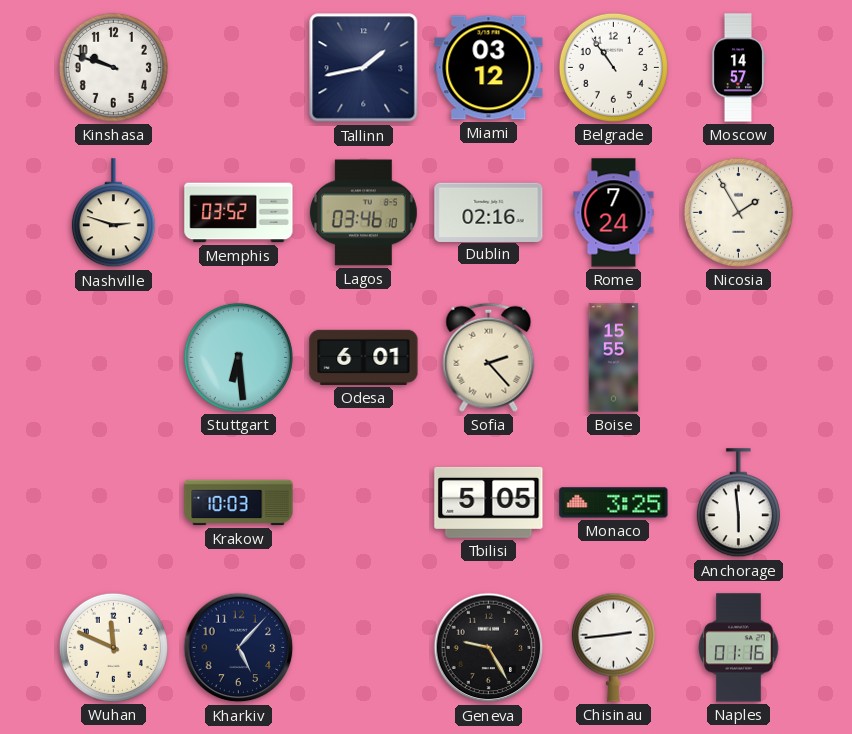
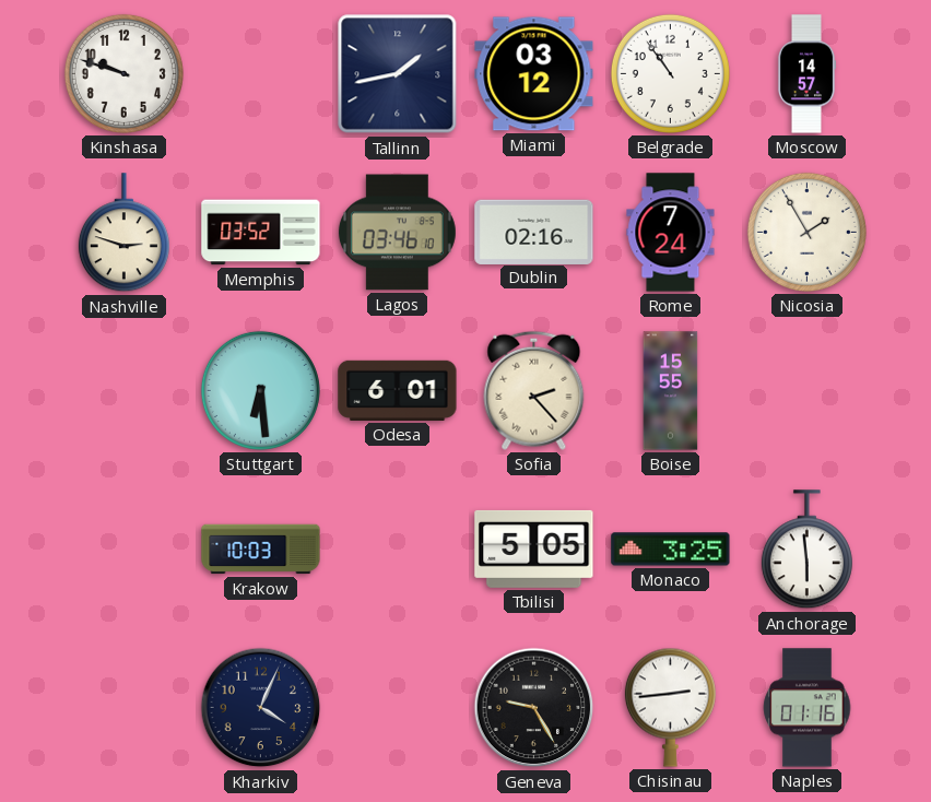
Wuhan: 11:49 -> none
Kharkiv: 5:07 -> 4:04
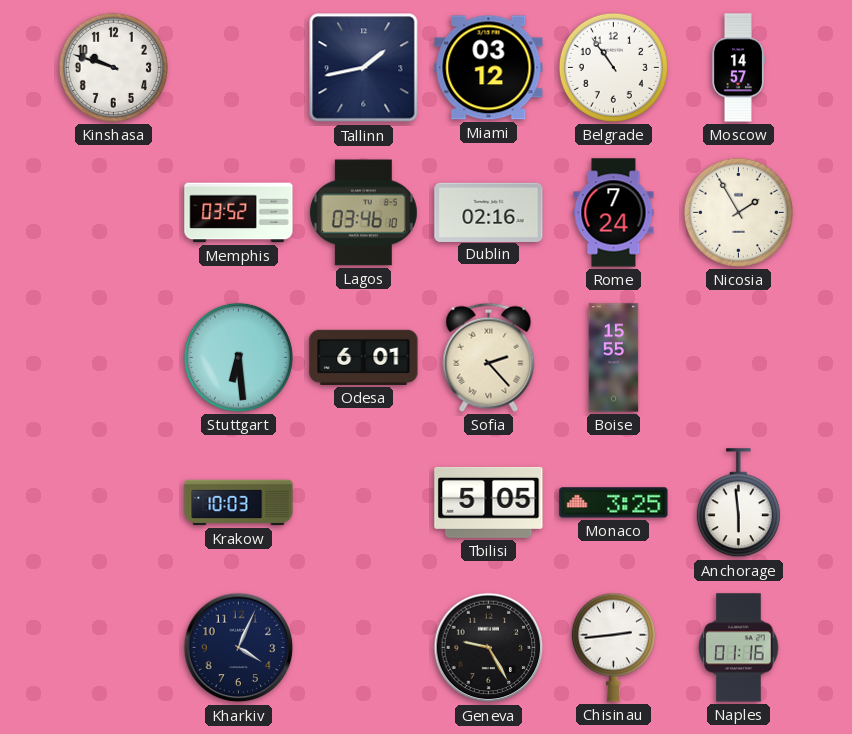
Nashville: 2:48 -> none
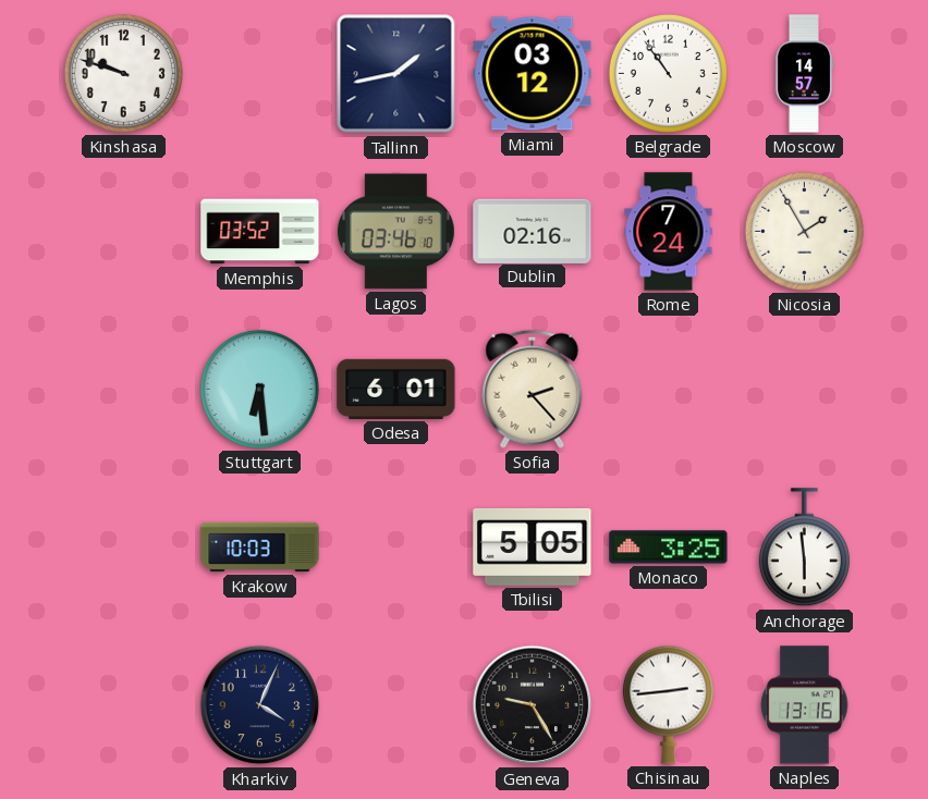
Boise: 15:55 -> none
Naples: 01:16 -> 13:16
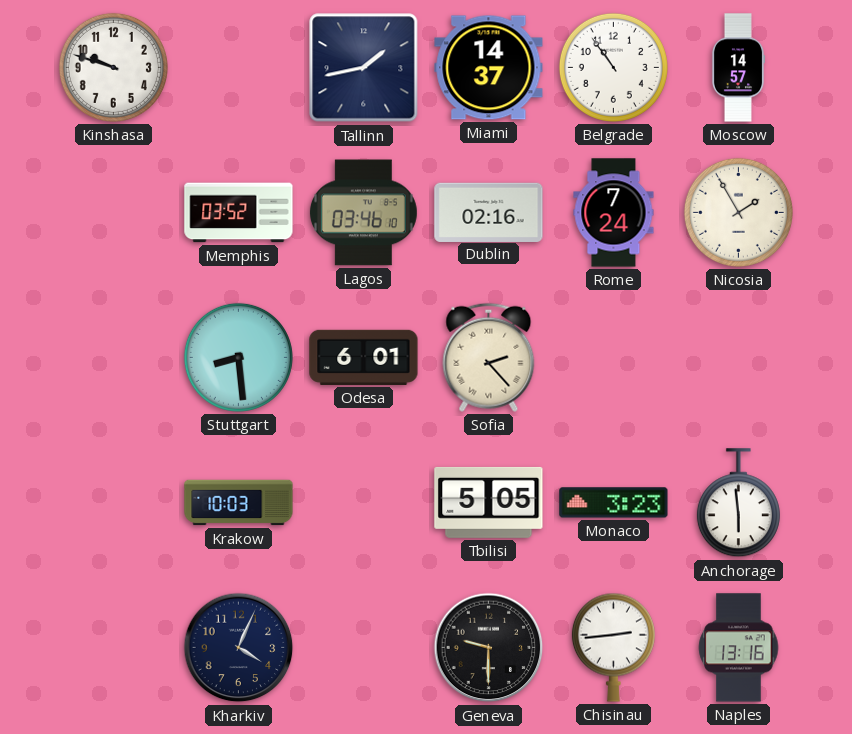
Miami: 03:12 -> 14:37
Stuttgart: 6:29 -> 8:29
Monaco: 3:25 -> 3:23
Geneva: 9:25 -> 9:30
